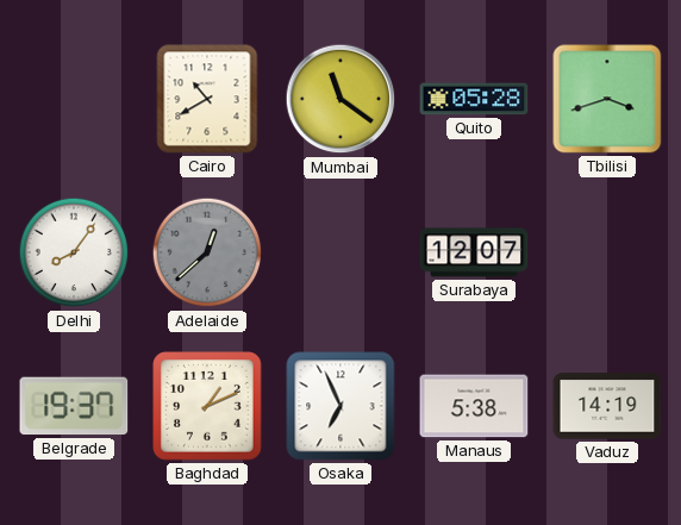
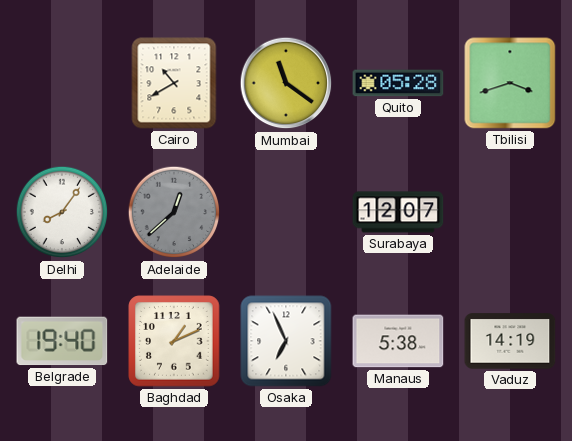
Belgrade: 19:37 -> 19:40
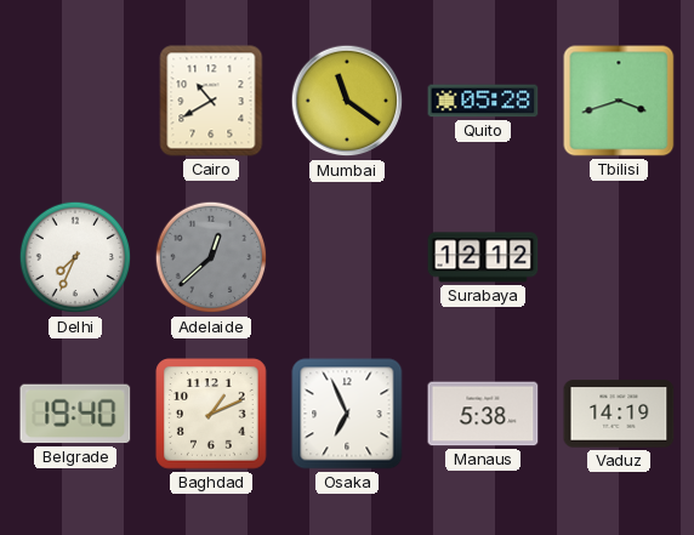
Delhi: 8:06 -> 7:34
Surabaya: 12:07 -> 12:12
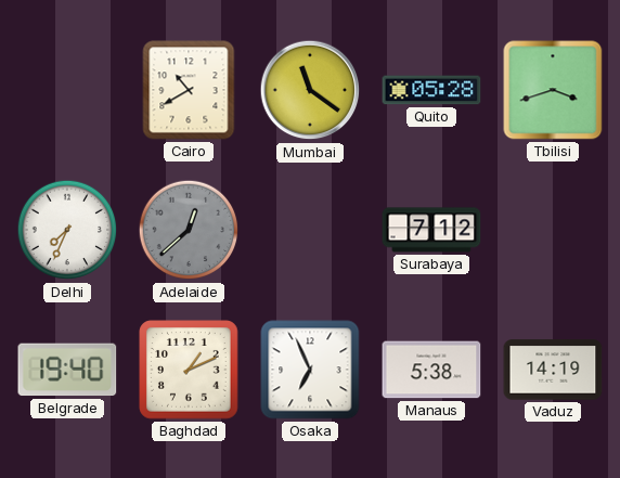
Surabaya: 12:12 -> 7:12
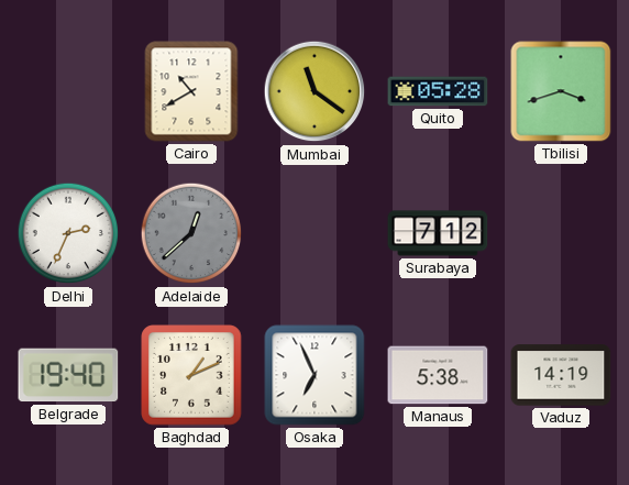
Delhi: 7:34 -> 2:34
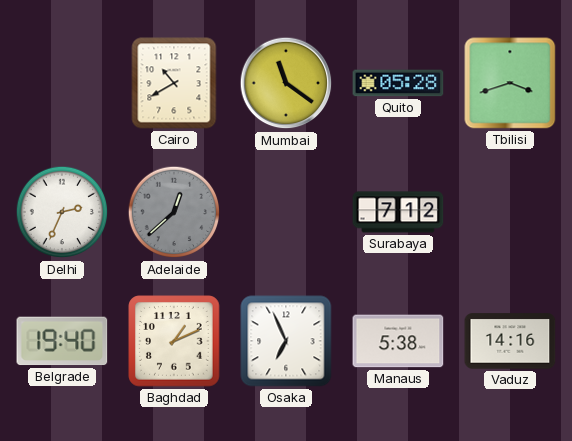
Vaduz: 14:19 -> 14:16
